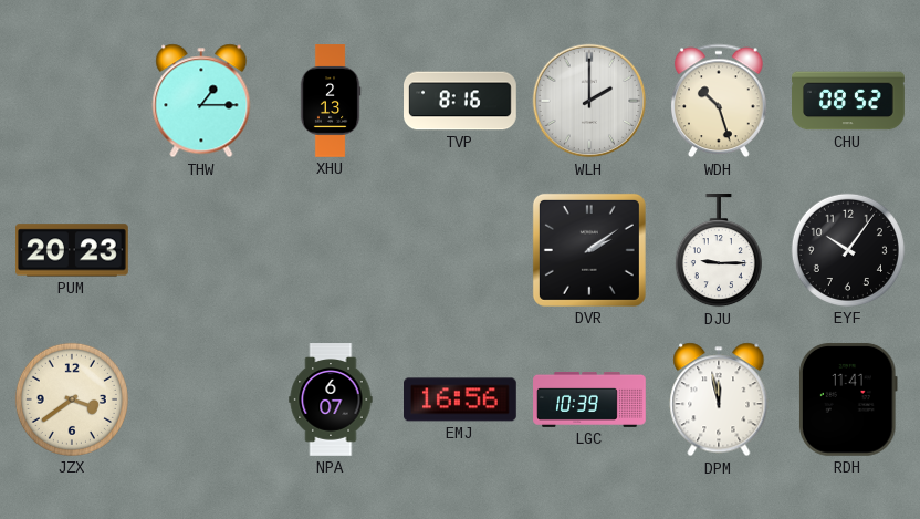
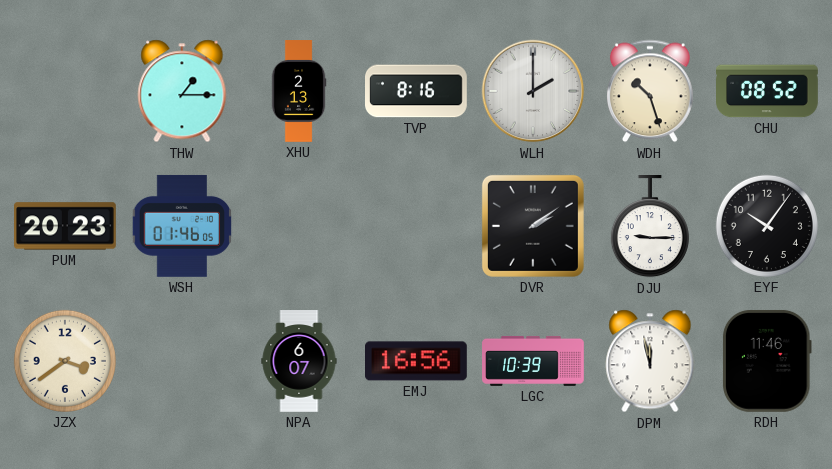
WSH: none -> 01:46
RDH: 11:41 -> 11:46
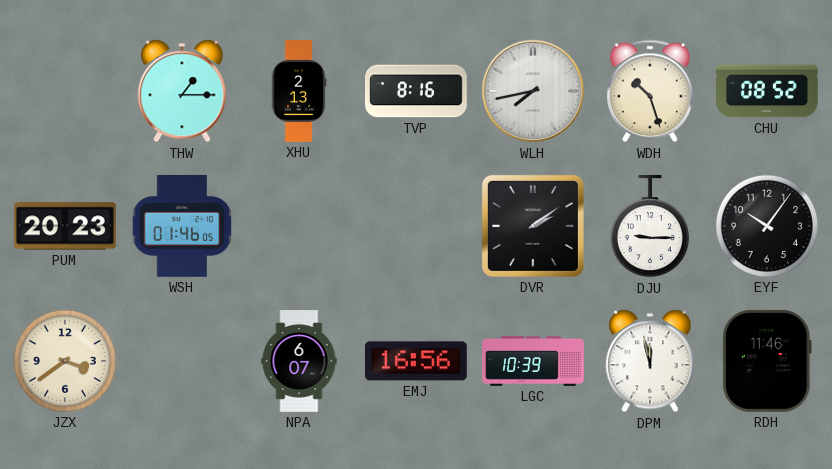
WLH: 2:00 -> 7:43
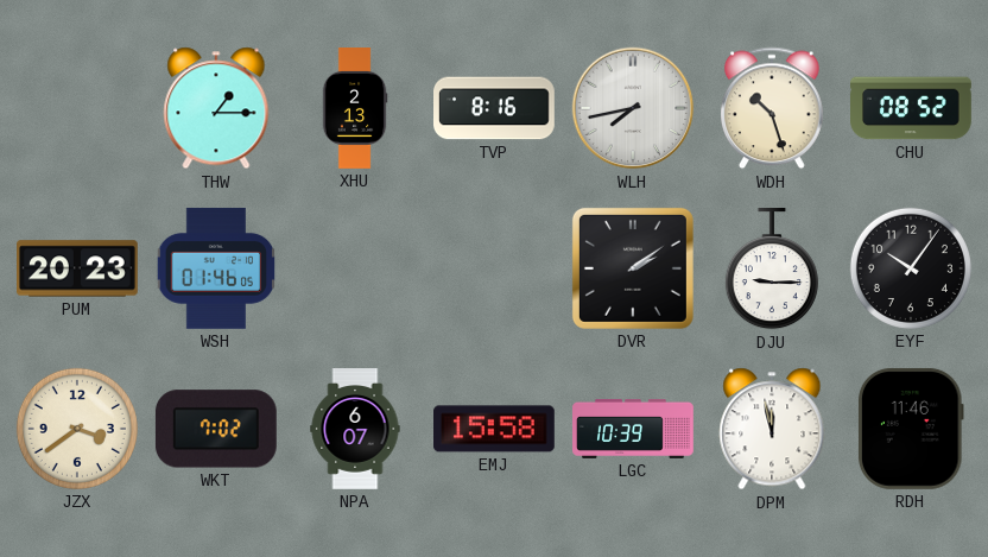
WKT: none -> 7:02
EMJ: 16:56 -> 15:58
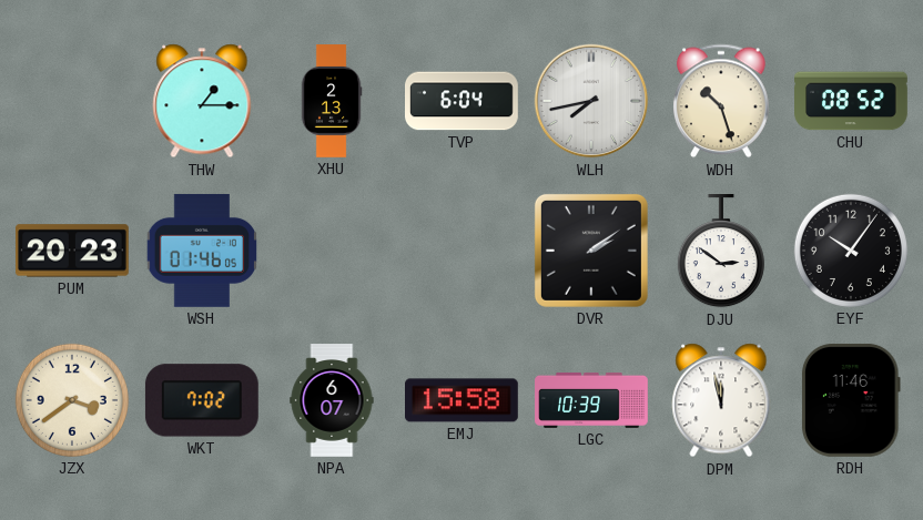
TVP: 8:16 -> 6:04
DJU: 9:15 -> 2:51
